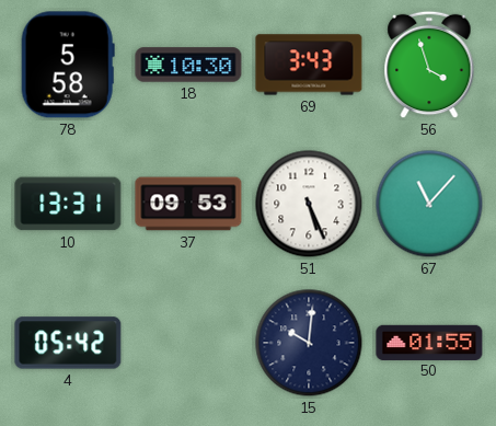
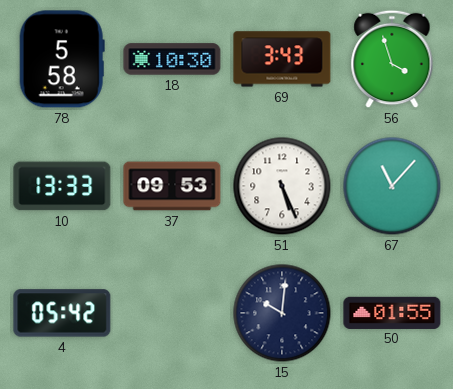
10: 13:31 -> 13:33
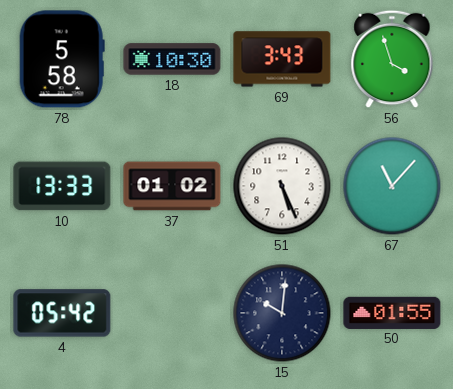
37: 09:53 -> 01:02
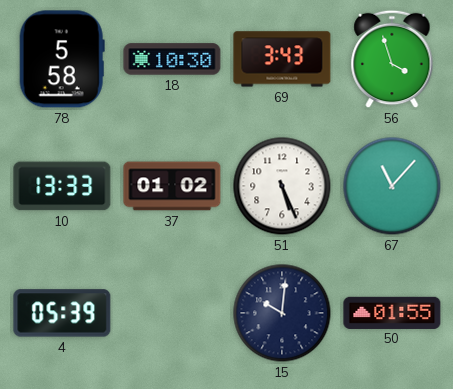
4: 05:42 -> 05:39
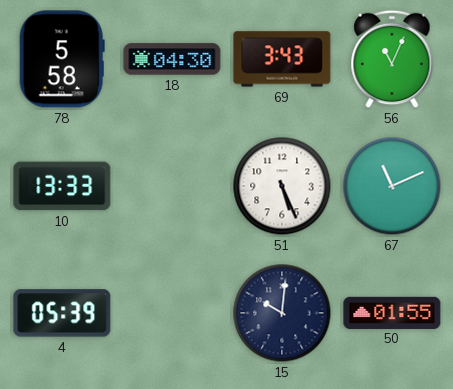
18: 10:30 -> 04:30
56: 3:57 -> 11:04
37: 01:02 -> none
67: 11:07 -> 11:11
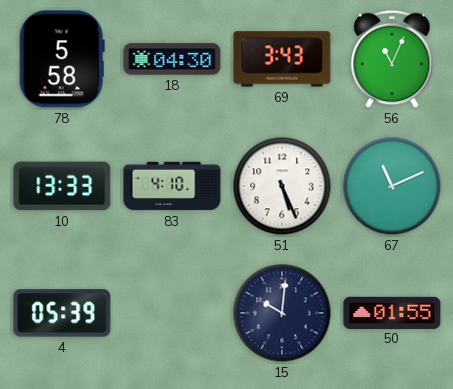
83: none -> 4:10
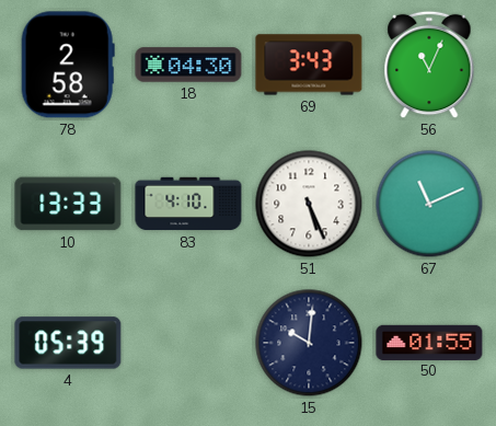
78: 5:58 -> 2:58
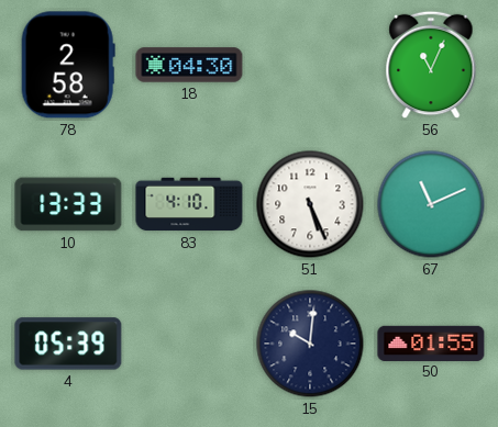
69: 3:43 -> none
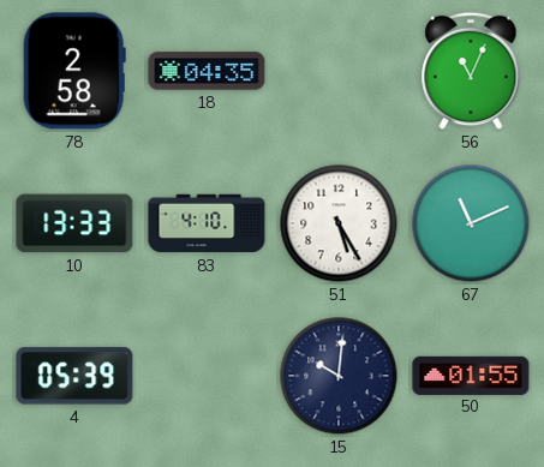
18: 04:30 -> 04:35
51: 5:26 -> 5:25
